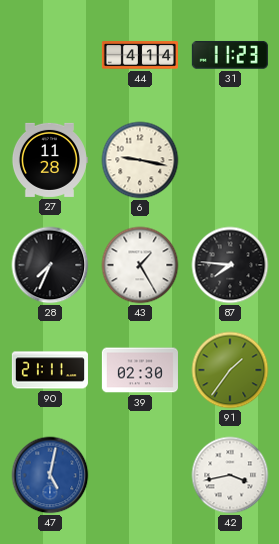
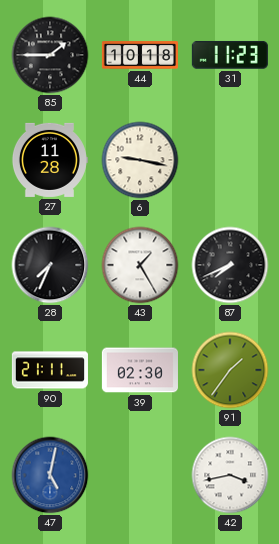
85: none -> 1:45
44: 4:14 -> 10:18
87: 7:46 -> 7:41
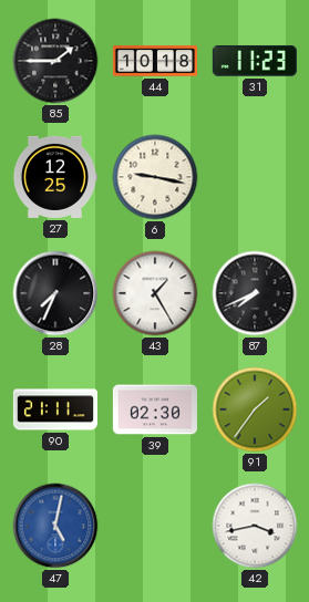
27: 11:28 -> 12:25
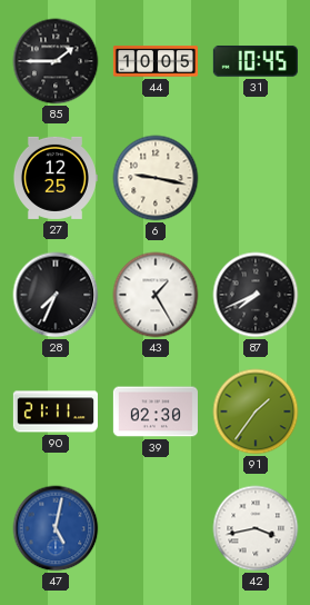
44: 10:18 -> 10:05
31: 11:23 -> 10:45
